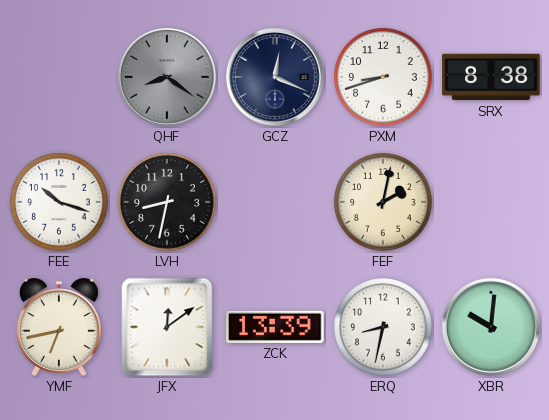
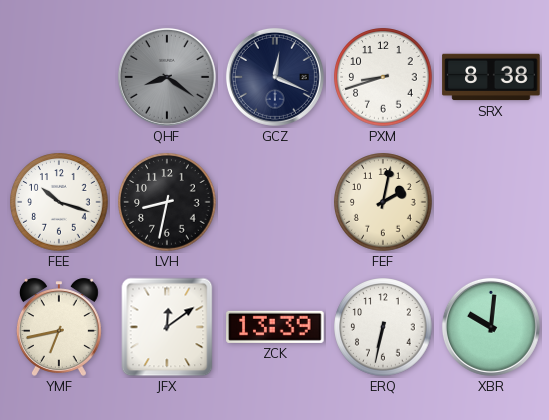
ERQ: 8:32 -> 6:32
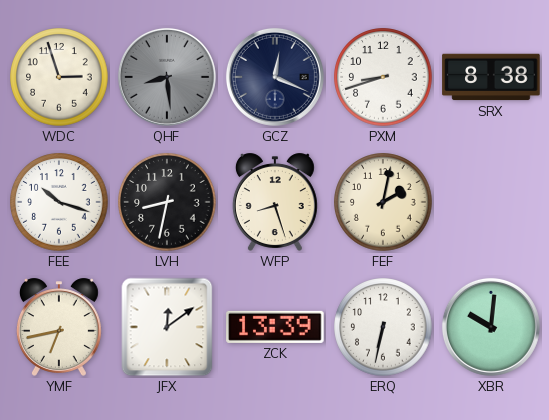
WDC: none -> 2:57
QHF: 8:21 -> 8:29
WFP: none -> 8:27
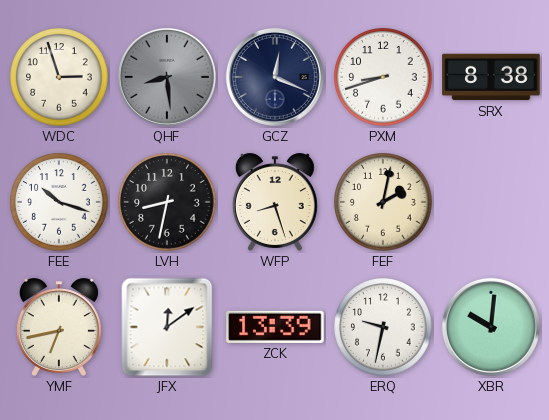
ERQ: 6:32 -> 9:32
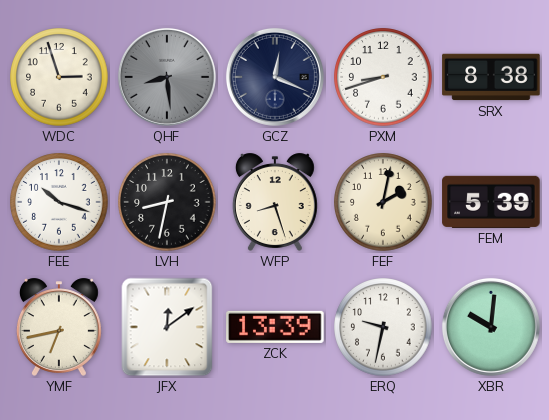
FEM: none -> 5:39
